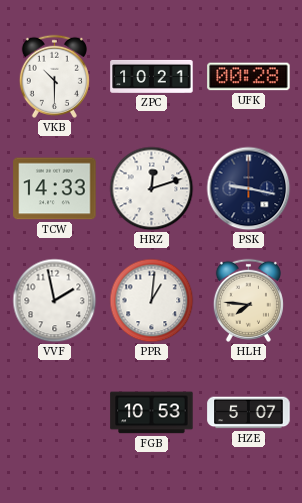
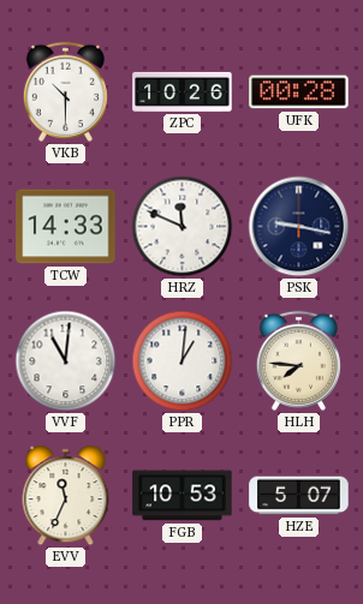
ZPC: 10:21 -> 10:26
HRZ: 12:12 -> 11:49
VVF: 1:58 -> 11:01
EVV: none -> 11:34
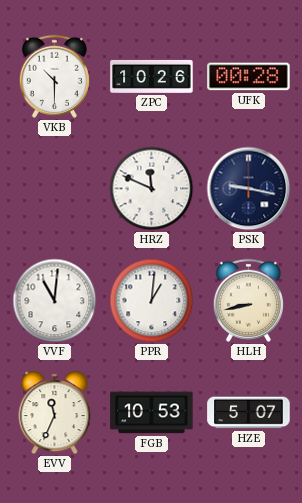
TCW: 14:33 -> none
HLH: 7:46 -> 8:43
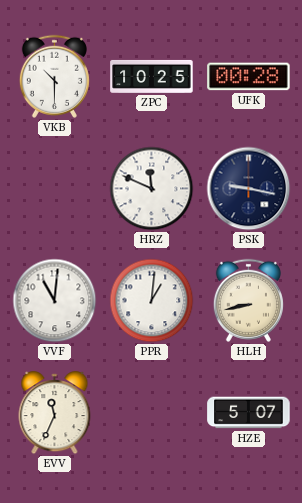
ZPC: 10:26 -> 10:25
FGB: 10:53 -> none
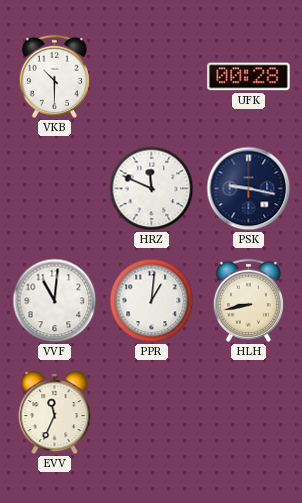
ZPC: 10:25 -> none
HZE: 5:07 -> none
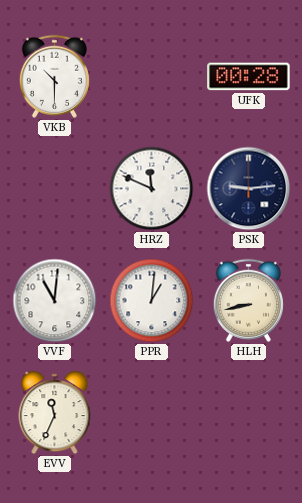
PSK: 9:17 -> 9:14
